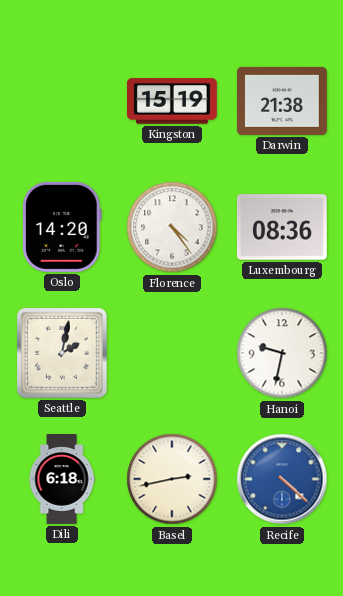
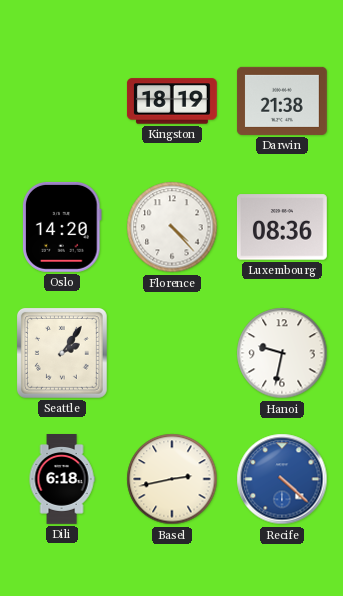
Kingston: 15:19 -> 18:19
Florence: 4:24 -> 4:23
Seattle: 2:02 -> 2:06
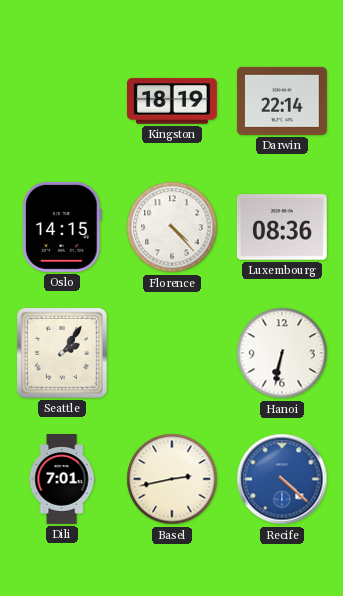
Darwin: 21:38 -> 22:14
Oslo: 14:20 -> 14:15
Hanoi: 9:32 -> 6:32
Dili: 6:18 -> 7:01
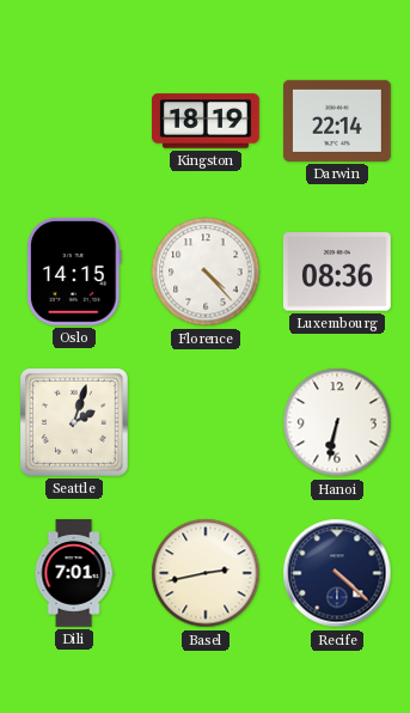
Seattle: 2:06 -> 2:03
Recife dial: blue -> navy
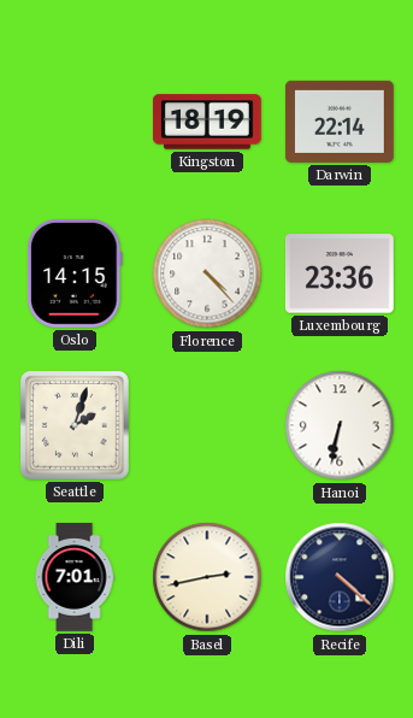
Luxembourg: 08:36 -> 23:36
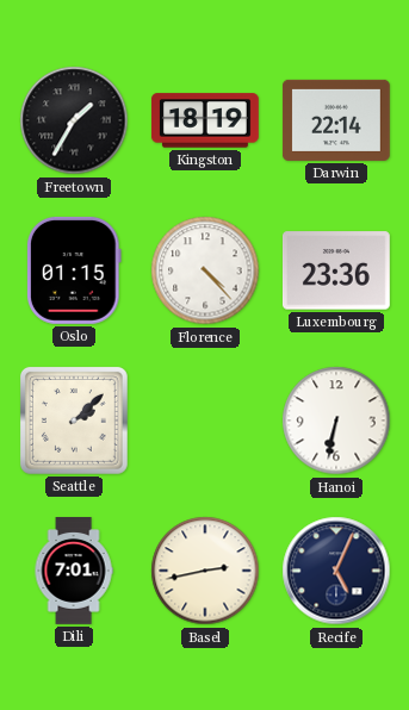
Freetown: none -> 1:35
Oslo: 14:15 -> 01:15
Seattle: 2:03 -> 2:08
Recife: 4:22 -> 5:04
